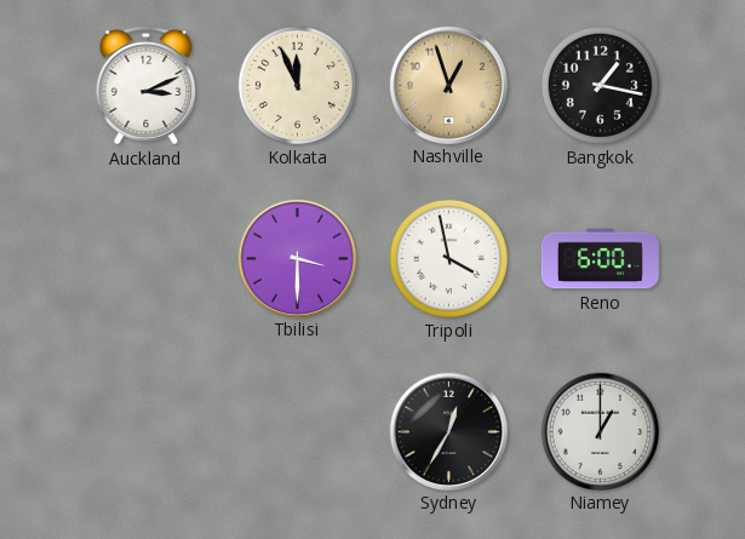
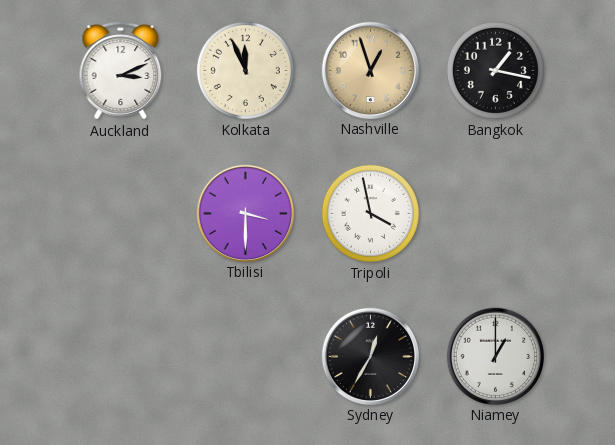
Reno: 6:00 -> none
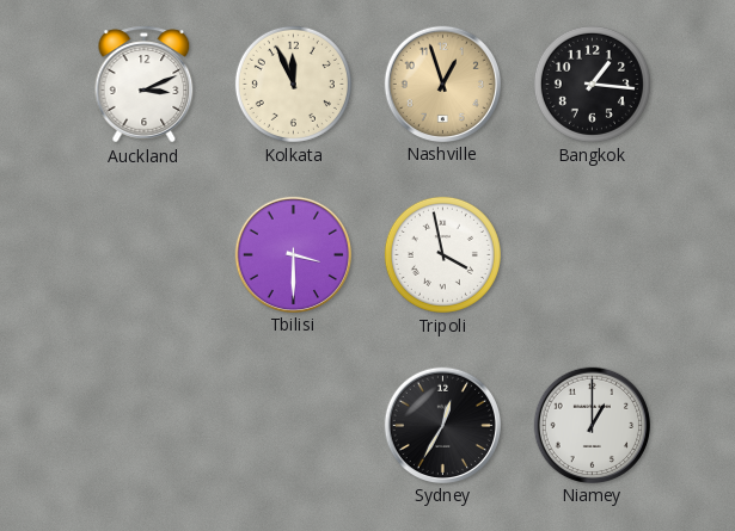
Bangkok: 1:17 -> 1:16
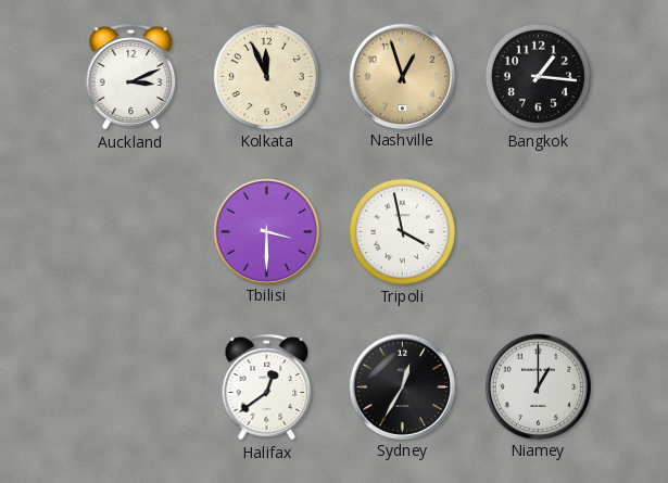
Halifax: none -> 12:39
